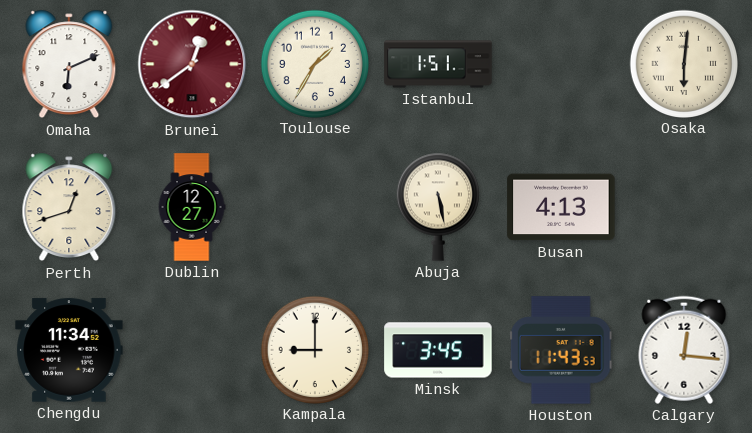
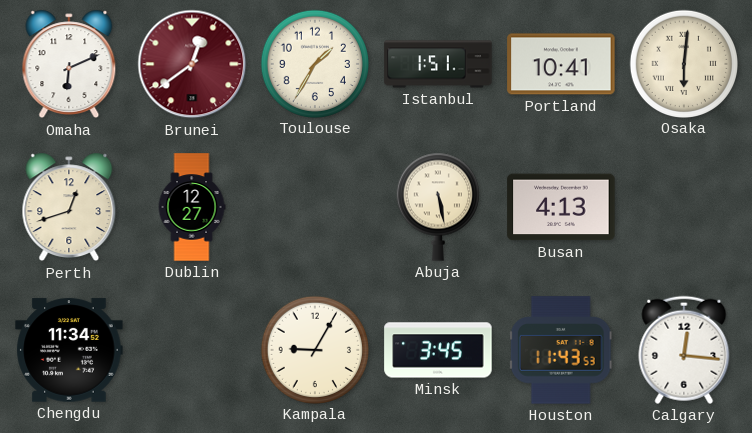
Portland: none -> 10:41
Kampala: 9:00 -> 9:05
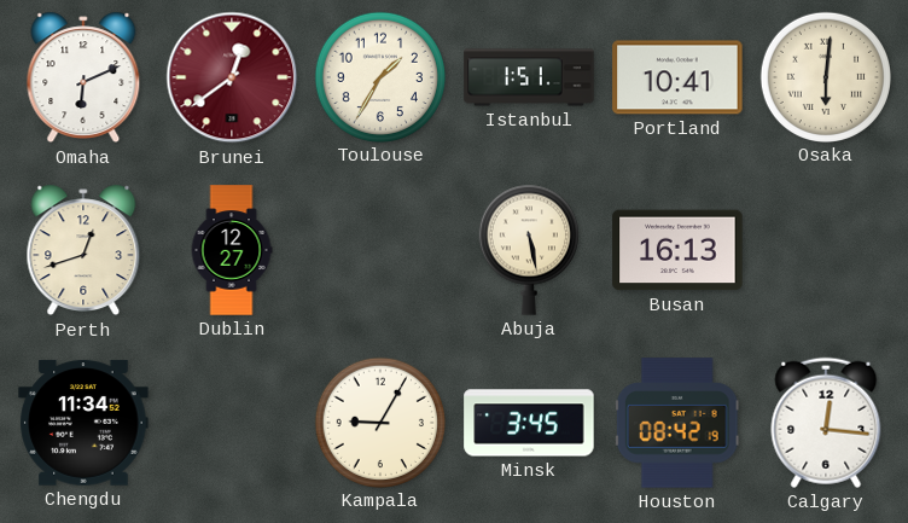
Busan: 4:13 -> 16:13
Houston: 11:43 -> 08:42
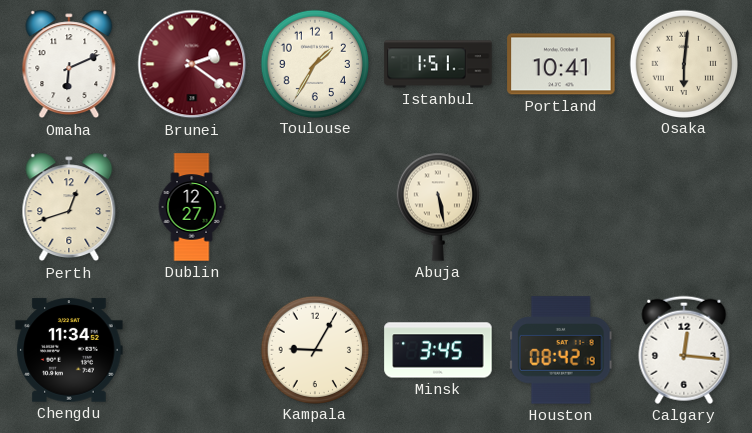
Brunei: 12:39 -> 2:21
Busan: 16:13 -> none
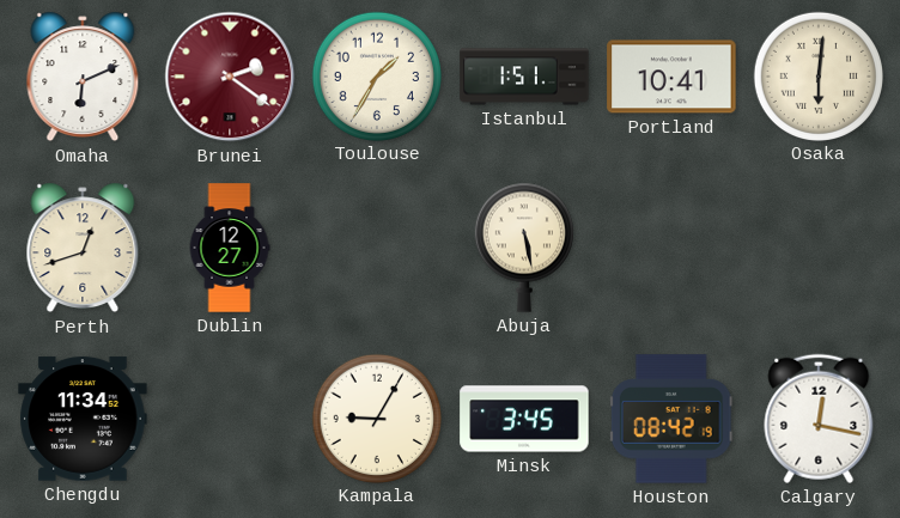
Calgary: 12:16 -> 12:17
